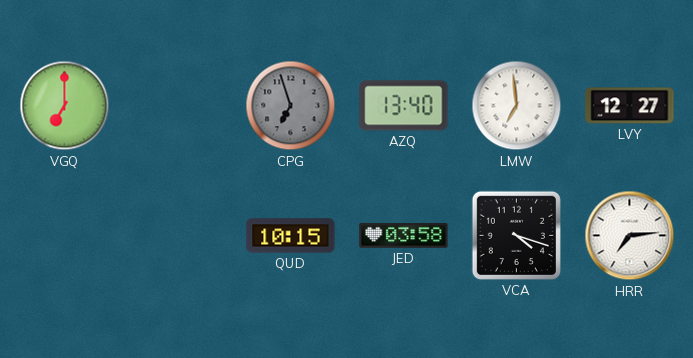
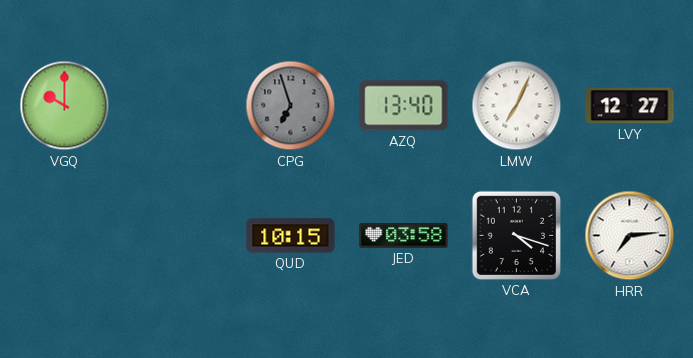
VGQ: 7:00 -> 10:00
LMW: 6:59 -> 7:04
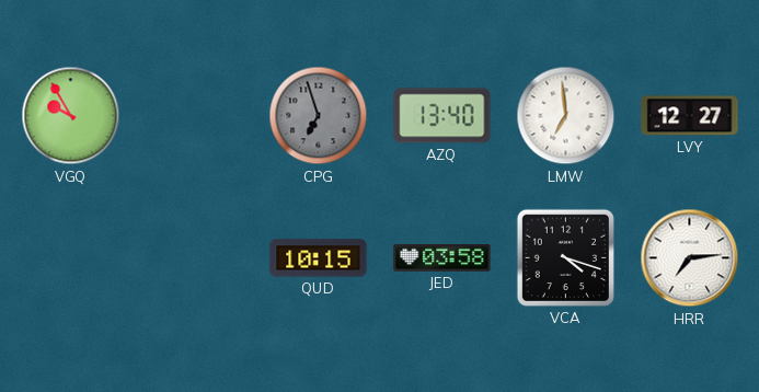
VGQ: 10:00 -> 9:55
LMW: 7:04 -> 6:59
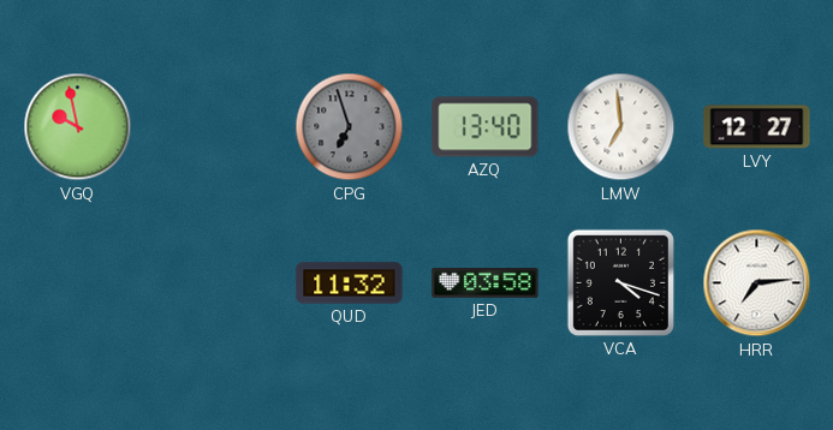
VGQ: 9:55 -> 9:58
QUD: 10:15 -> 11:32
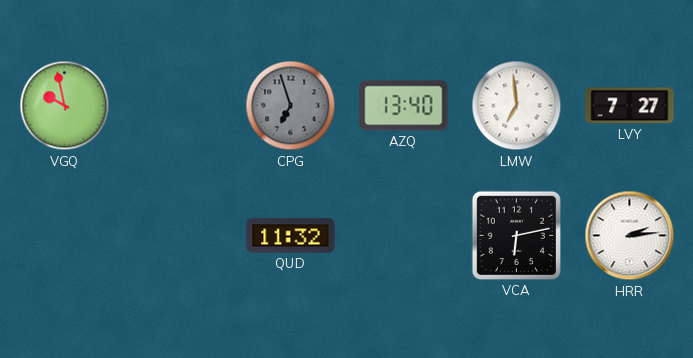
LVY: 12:27 -> 7:27
JED: 03:58 -> none
VCA: 4:18 -> 6:13
HRR: 7:14 -> 2:14
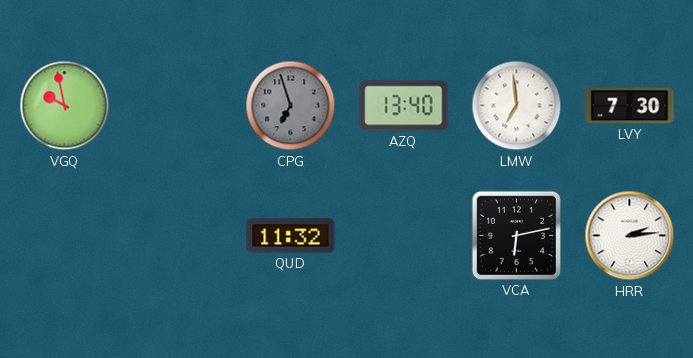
LVY: 7:27 -> 7:30
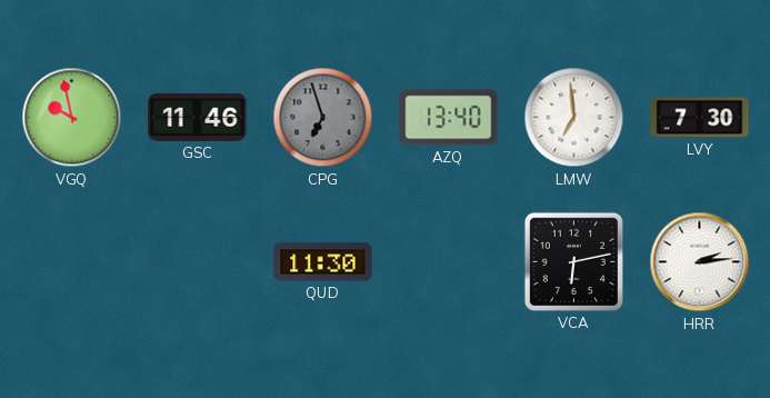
GSC: none -> 11:46
QUD: 11:32 -> 11:30
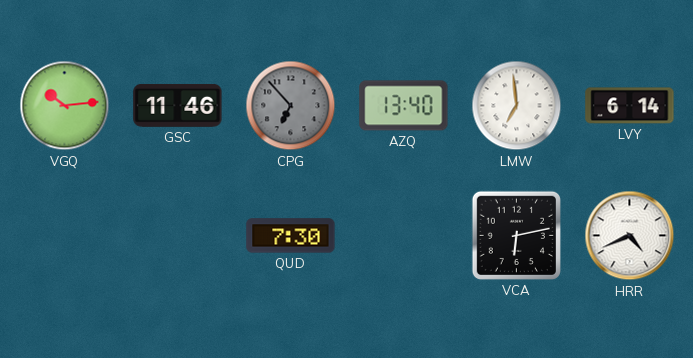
VGQ: 9:58 -> 10:14
CPG: 6:57 -> 6:53
LVY: 7:30 -> 6:14
QUD: 11:30 -> 7:30
HRR: 2:14 -> 4:41
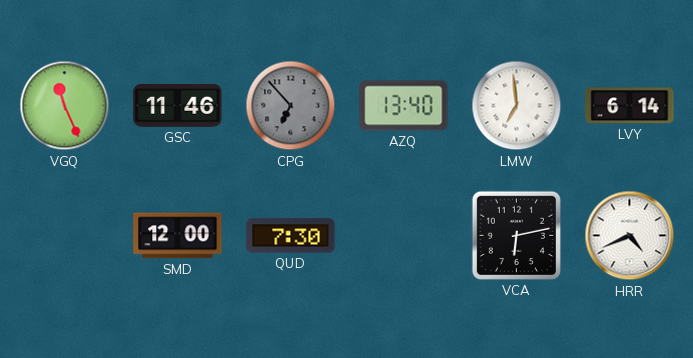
VGQ: 10:14 -> 11:26
SMD: none -> 12:00
